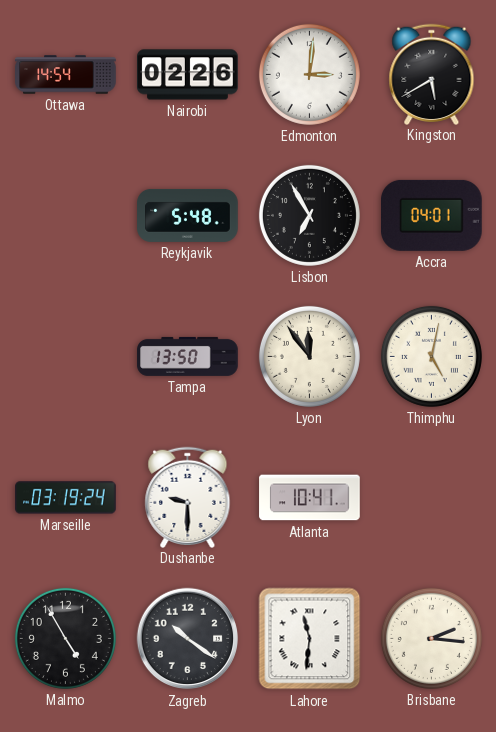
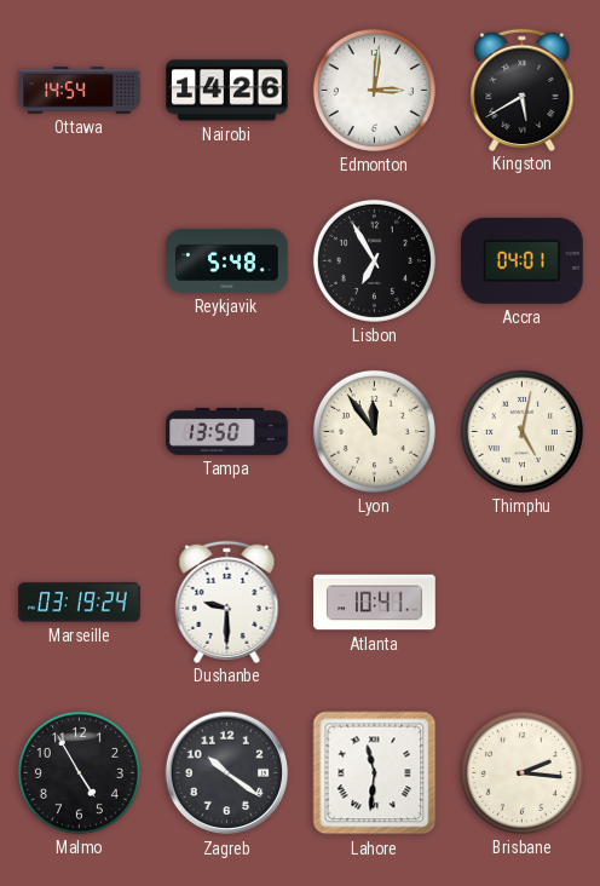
Nairobi: 02:26 -> 14:26
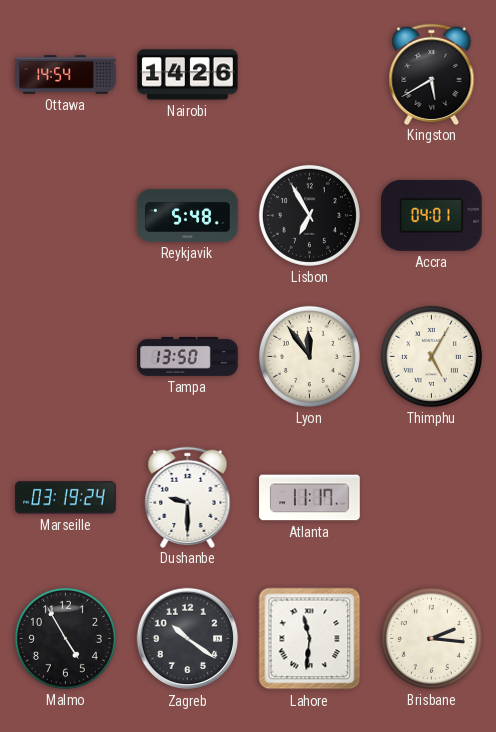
Edmonton: 3:01 -> none
Thimphu: 5:02 -> 5:05
Atlanta: 10:41 -> 11:17
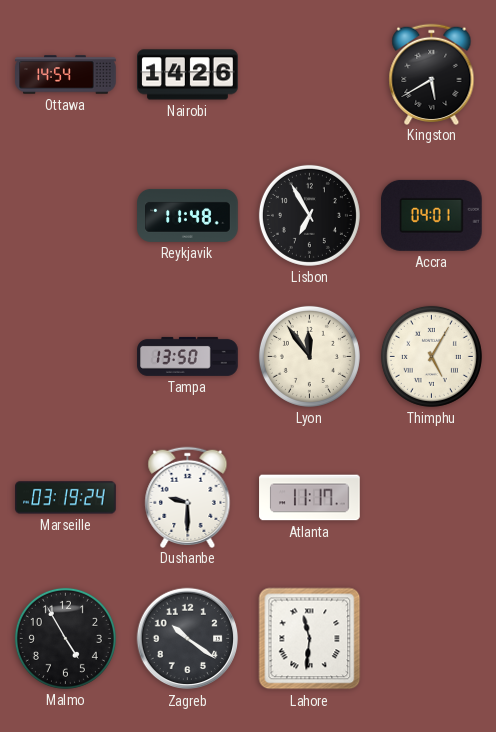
Reykjavik: 5:48 -> 11:48
Brisbane: 2:16 -> none
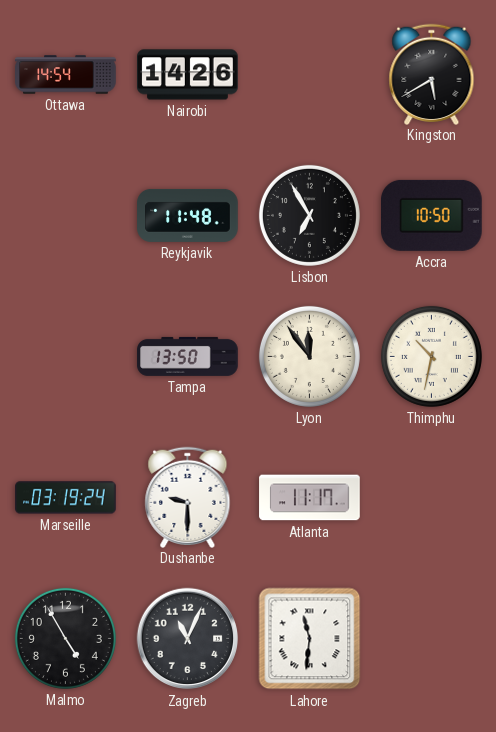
Accra: 04:01 -> 10:50
Thimphu: 5:05 -> 10:32
Zagreb: 10:21 -> 11:04
